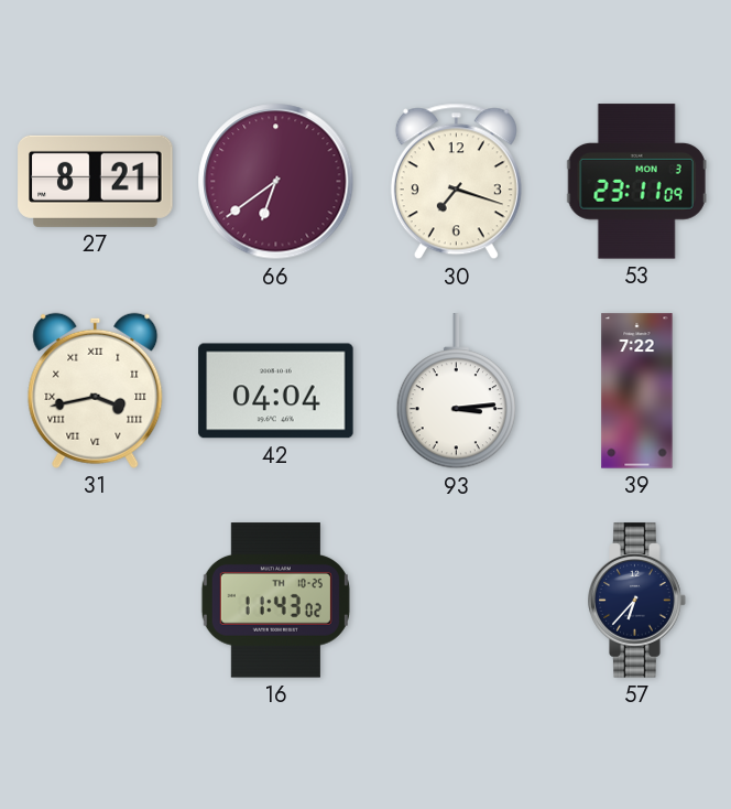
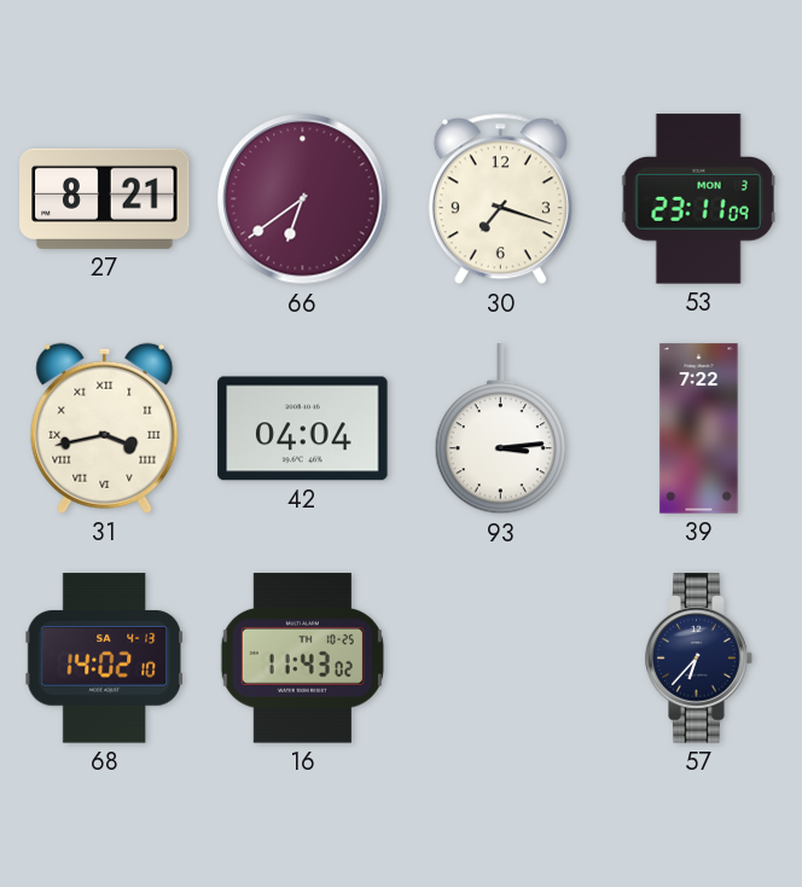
68: none -> 14:02
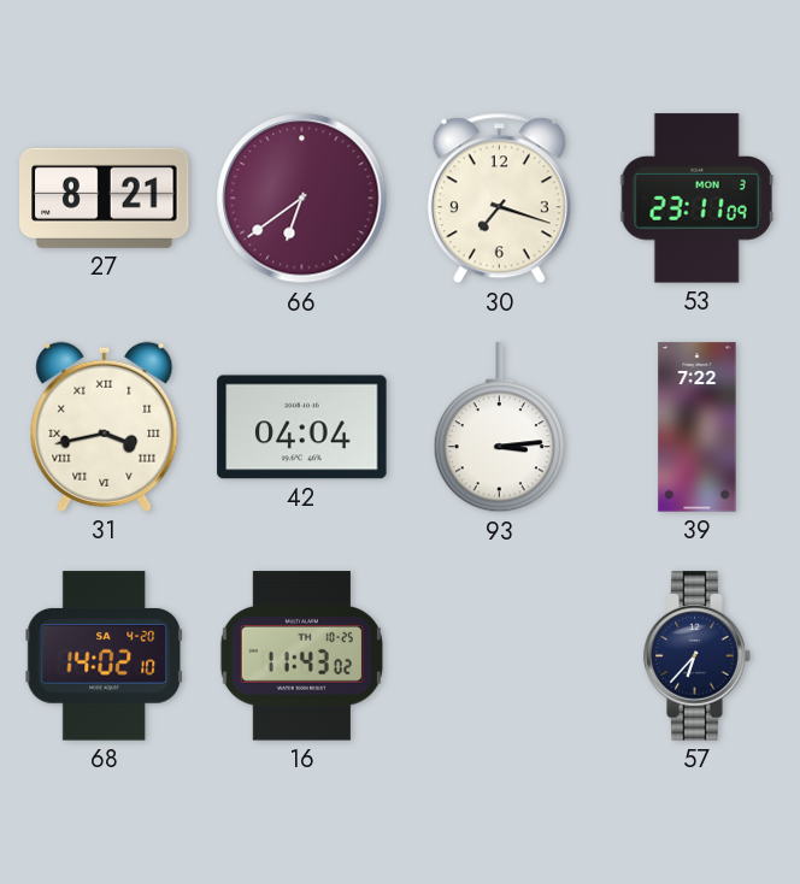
68 date: SA 4-13 -> SA 4-20
